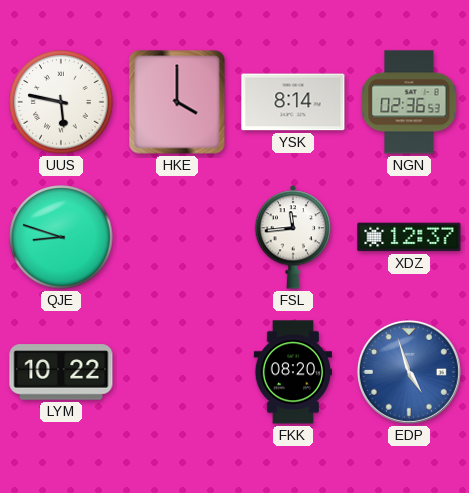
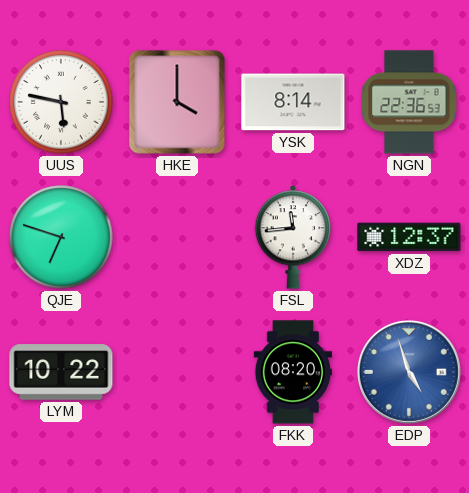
NGN: 02:36 -> 22:36
QJE: 8:48 -> 6:48
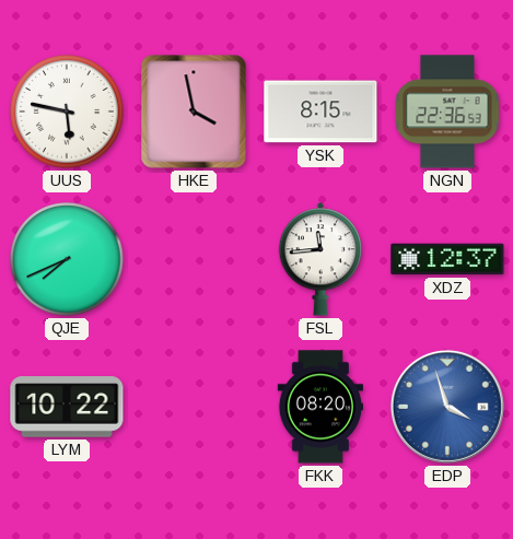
HKE: 4:00 -> 3:58
YSK: 8:14 -> 8:15
QJE: 6:48 -> 7:41
EDP: 4:57 -> 3:57
